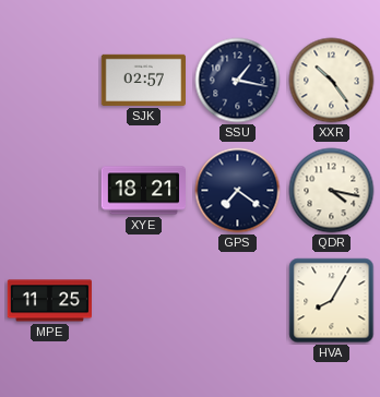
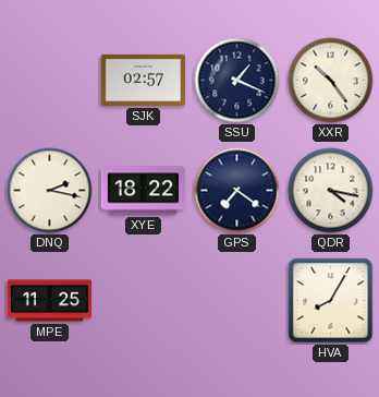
SSU: 1:17 -> 1:19
DNQ: none -> 2:17
XYE: 18:21 -> 18:22
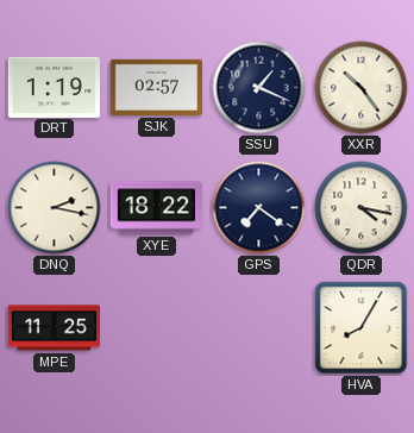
DRT: none -> 1:19
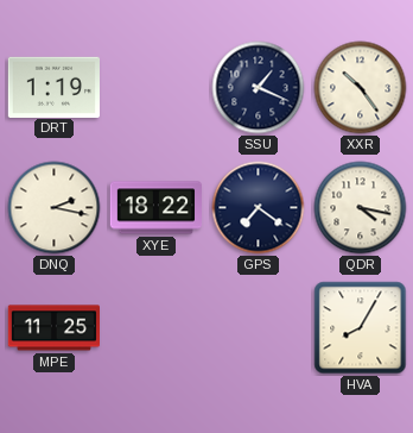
SJK: 02:57 -> none
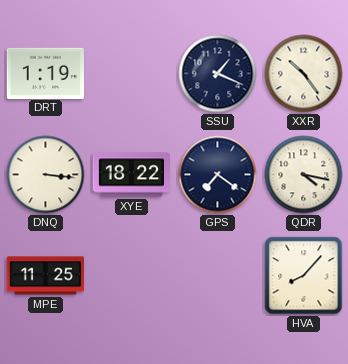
DNQ: 2:17 -> 3:16
HVA: 8:05 -> 8:07
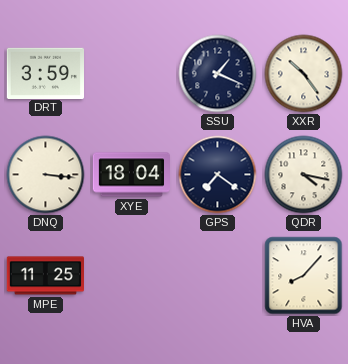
DRT: 1:19 -> 3:59
XYE: 18:22 -> 18:04
